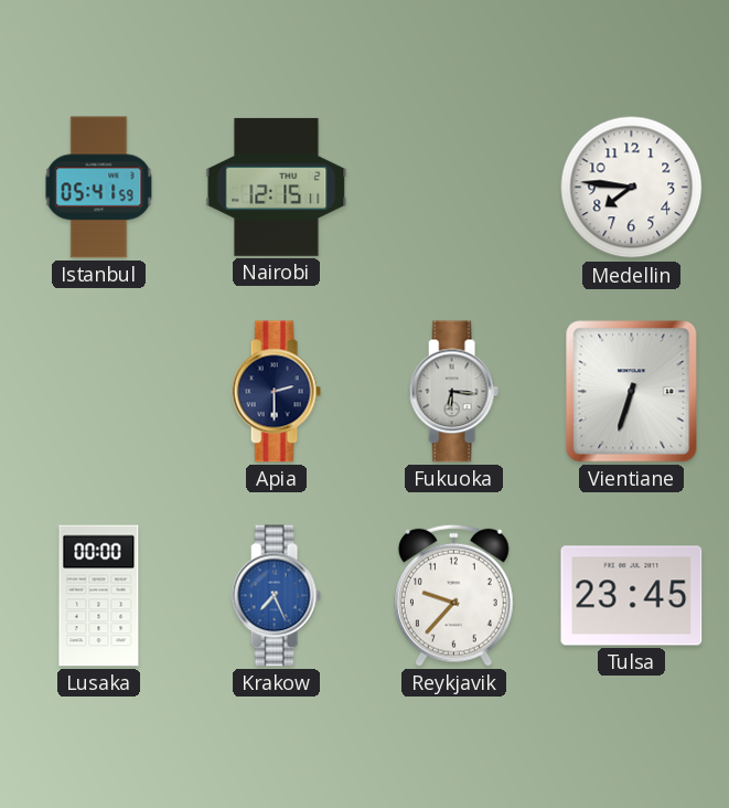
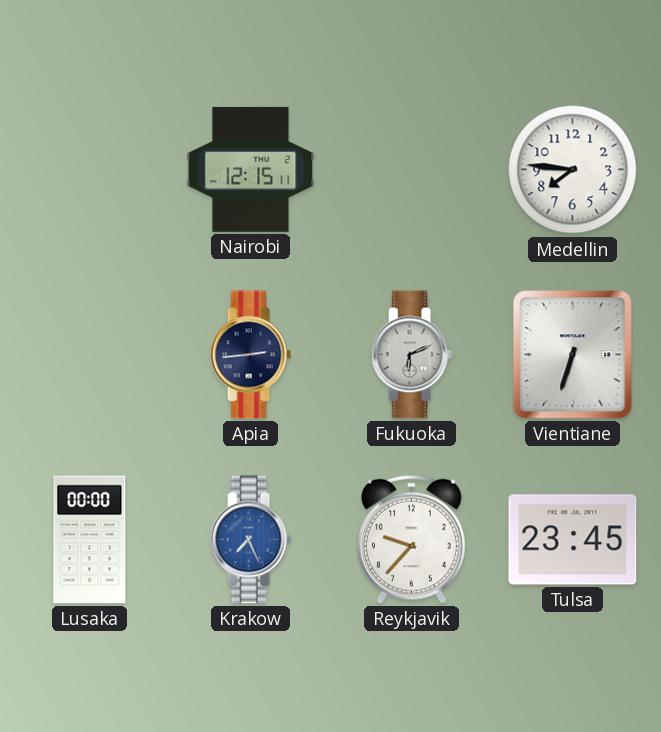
Istanbul: 05:41 -> none
Apia: 2:30 -> 2:44
Fukuoka: 6:16 -> 6:11
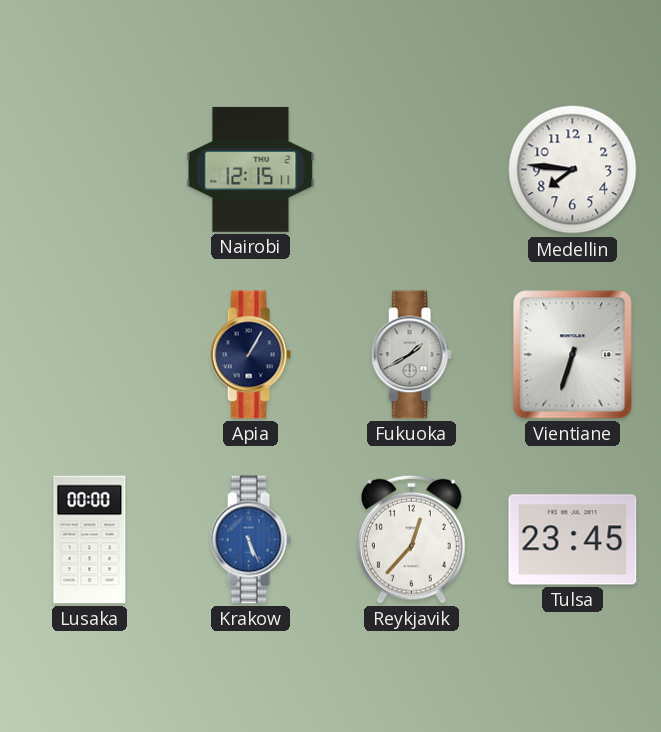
Apia: 2:44 -> 1:05
Fukuoka: 6:11 -> 1:40
Krakow: 7:26 -> 5:26
Reykjavik: 9:37 -> 12:37
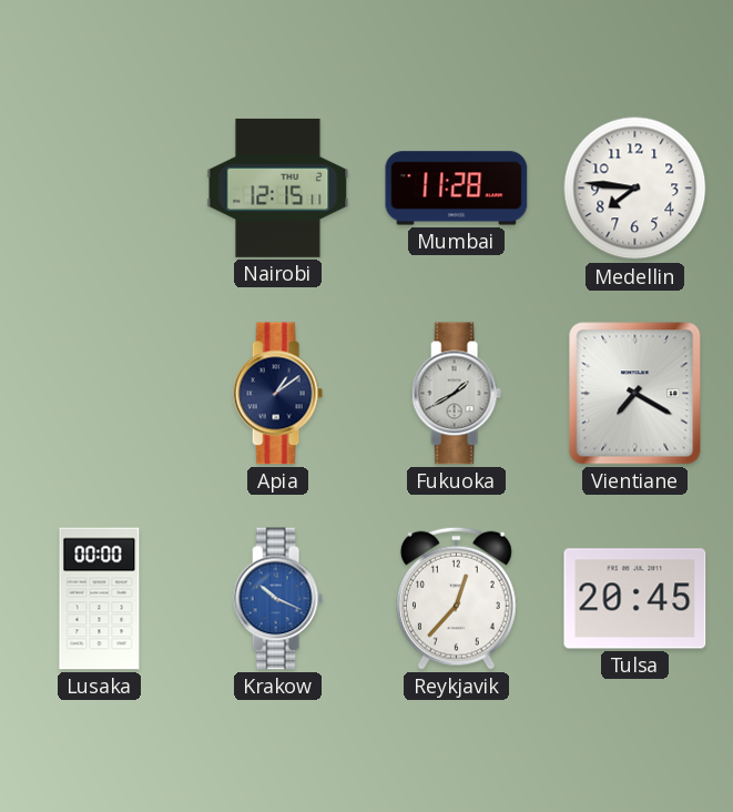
Mumbai: none -> 11:28
Apia: 1:05 -> 1:09
Vientiane: 6:33 -> 7:20
Krakow: 5:26 -> 10:19
Tulsa: 23:45 -> 20:45
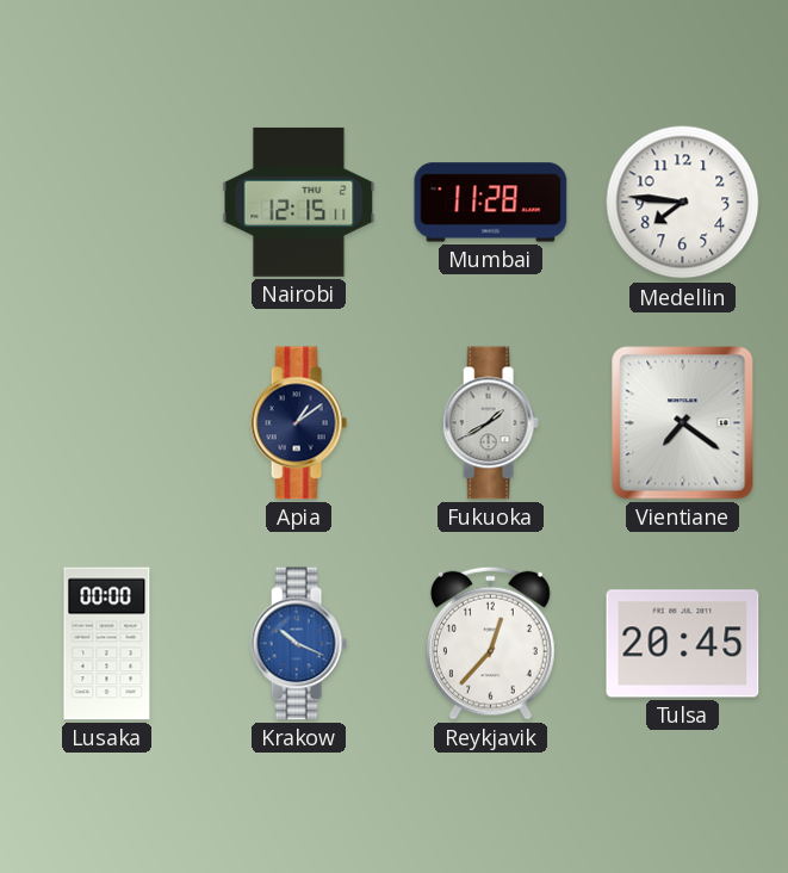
Vientiane: 7:20 -> 7:21
